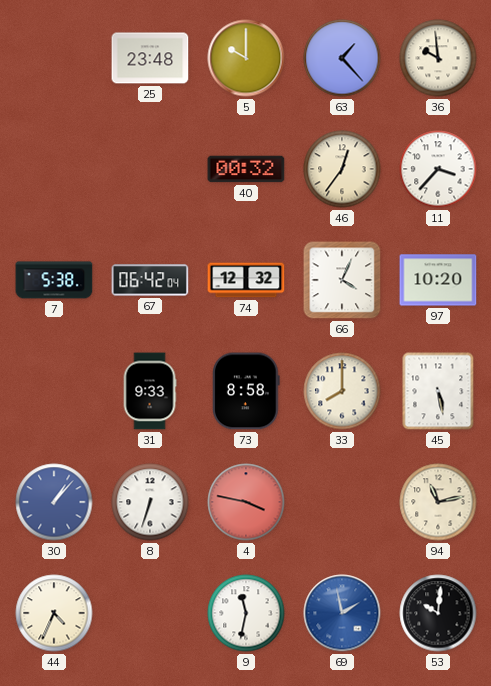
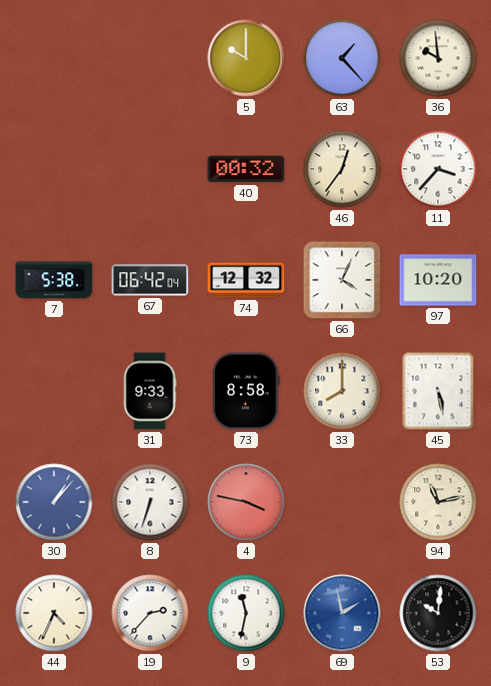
25: 23:48 -> none
19: none -> 2:37
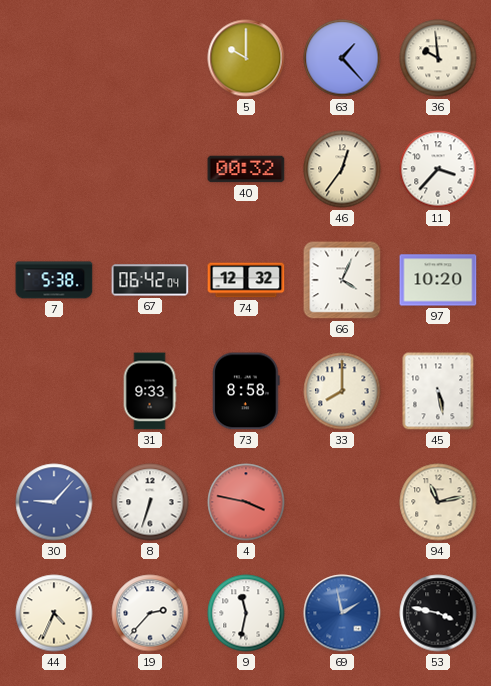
30: 1:07 -> 9:07
53: 10:01 -> 3:47
